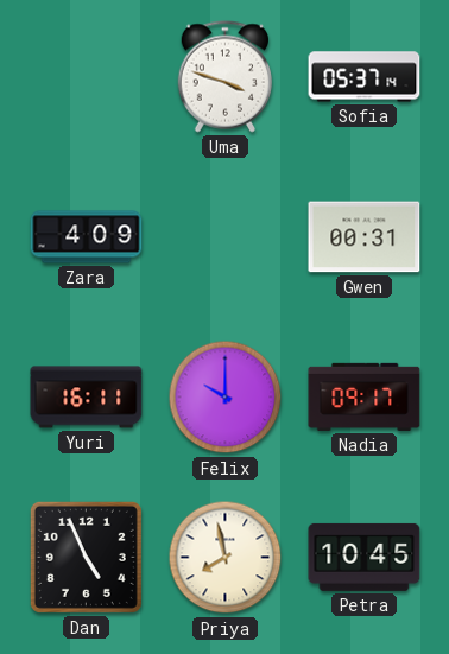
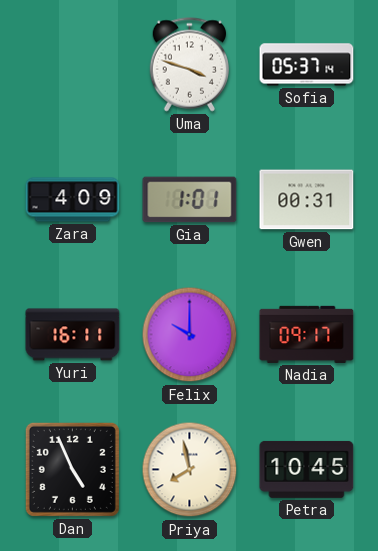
Gia: none -> 1:01
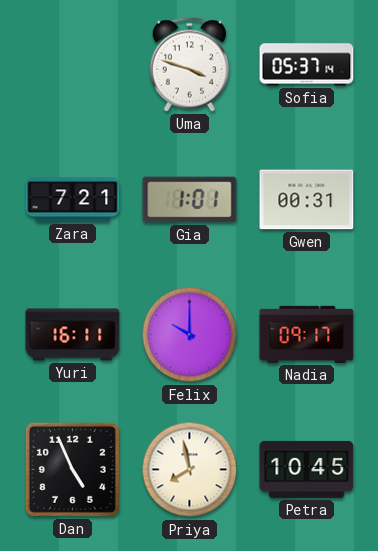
Zara: 4:09 -> 7:21
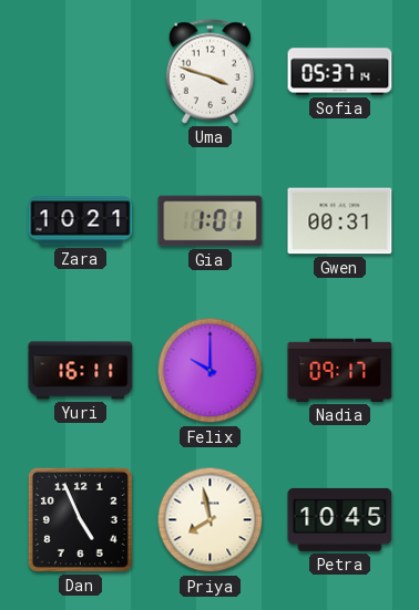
Zara: 7:21 -> 10:21
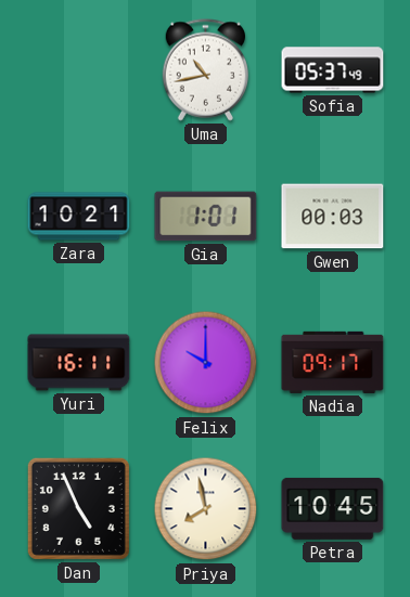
Uma: 3:48 -> 10:43
Sofia: 05:37:14 -> 05:37:49
Gwen: 00:31 -> 00:03
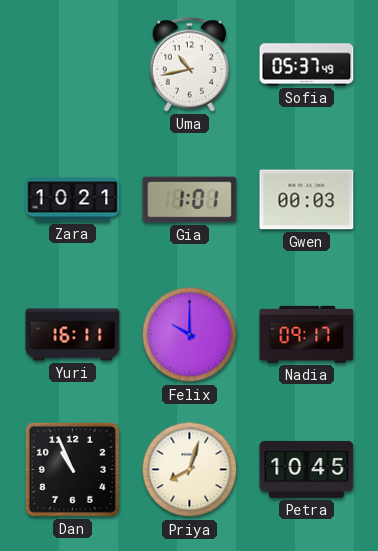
Dan: 4:56 -> 10:56
Priya: 7:58 -> 8:03
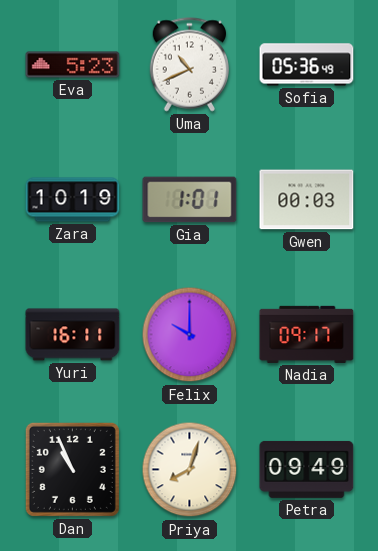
Eva: none -> 5:23
Uma: 10:43 -> 10:41
Sofia: 05:37 -> 05:36
Zara: 10:21 -> 10:19
Petra: 10:45 -> 09:49
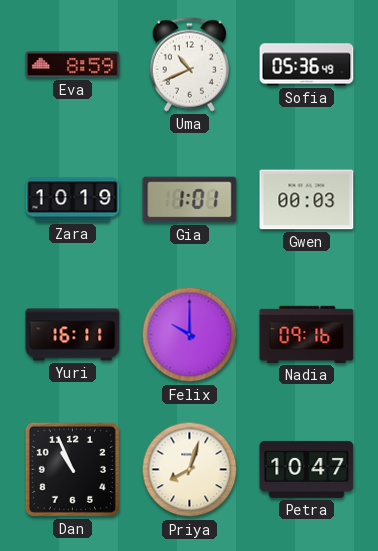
Eva: 5:23 -> 8:59
Nadia: 09:17 -> 09:16
Petra: 09:49 -> 10:47
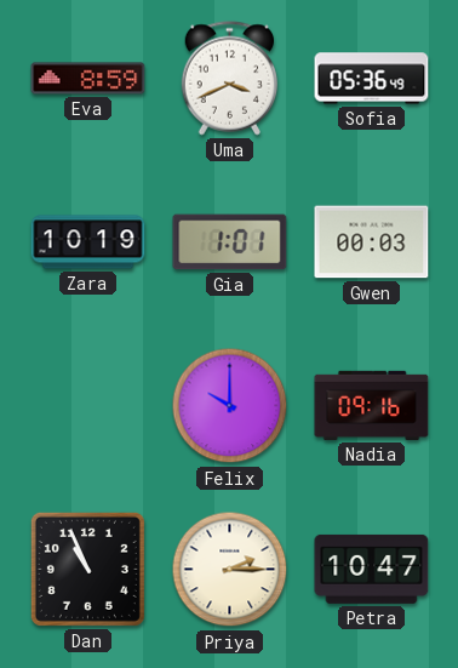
Uma: 10:41 -> 3:41
Yuri: 16:11 -> none
Priya: 8:03 -> 2:15
